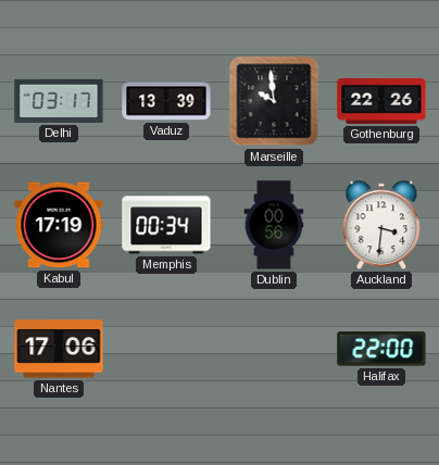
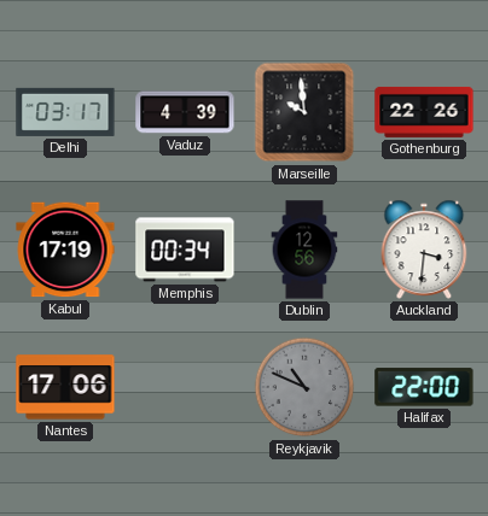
Vaduz: 13:39 -> 4:39
Dublin: 00:56 -> 12:56
Reykjavik: none -> 10:49
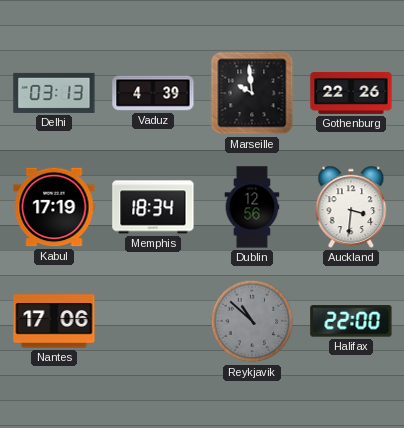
Delhi: 03:17 -> 03:13
Memphis: 00:34 -> 18:34
Reykjavik: 10:49 -> 10:52
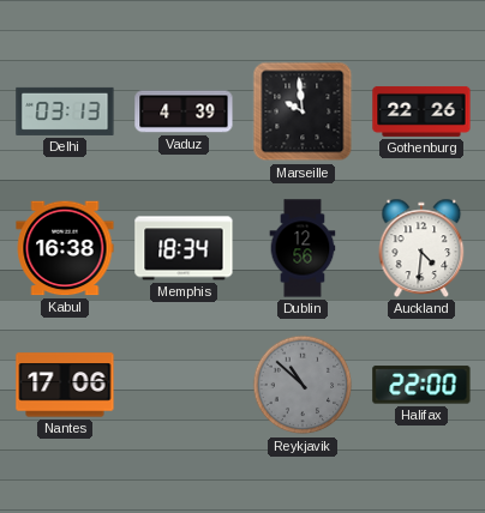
Kabul: 17:19 -> 16:38
Auckland: 3:31 -> 4:31
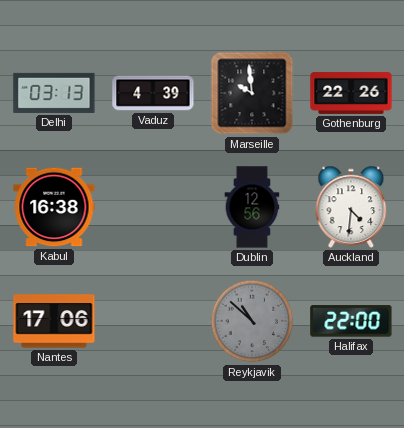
Memphis: 18:34 -> none
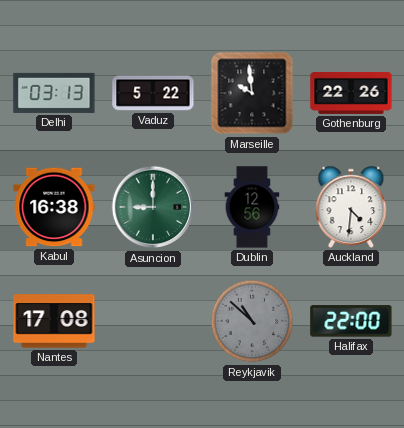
Vaduz: 4:39 -> 5:22
Asuncion: none -> 9:00
Nantes: 17:06 -> 17:08
